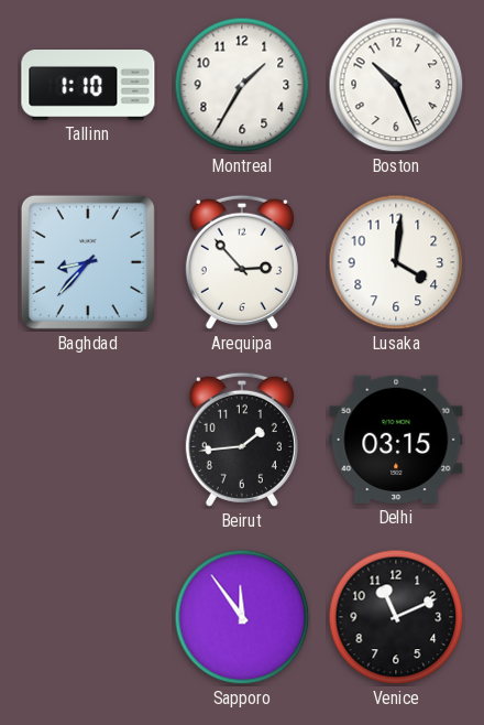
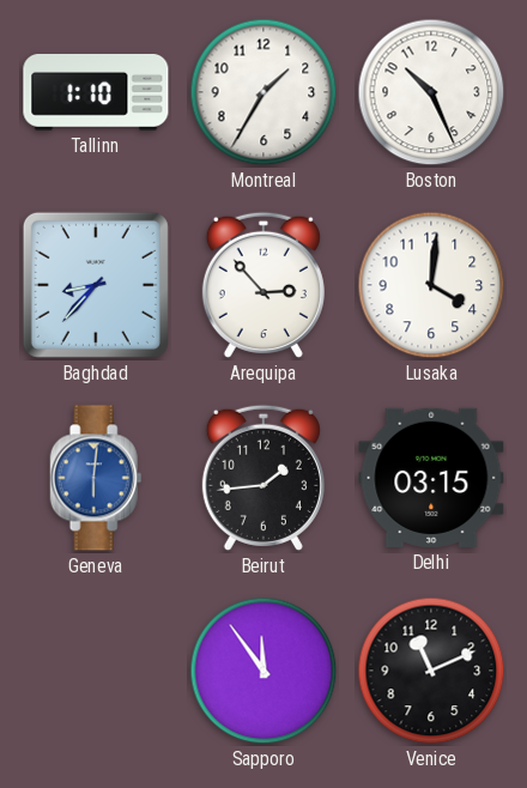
Geneva: none -> 6:01
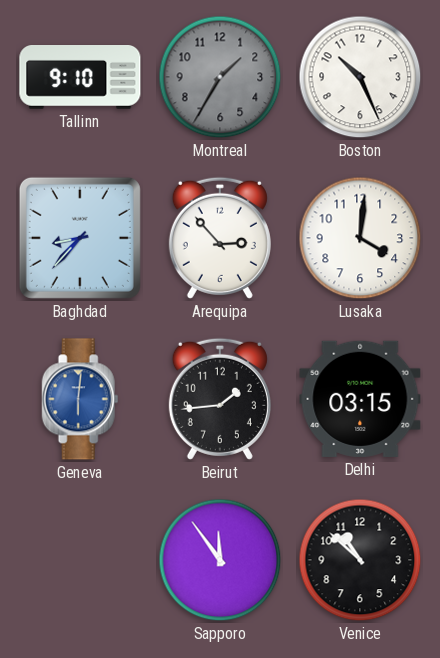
Tallinn: 1:10 -> 9:10
Montreal dial: white -> grey
Venice: 11:11 -> 10:52
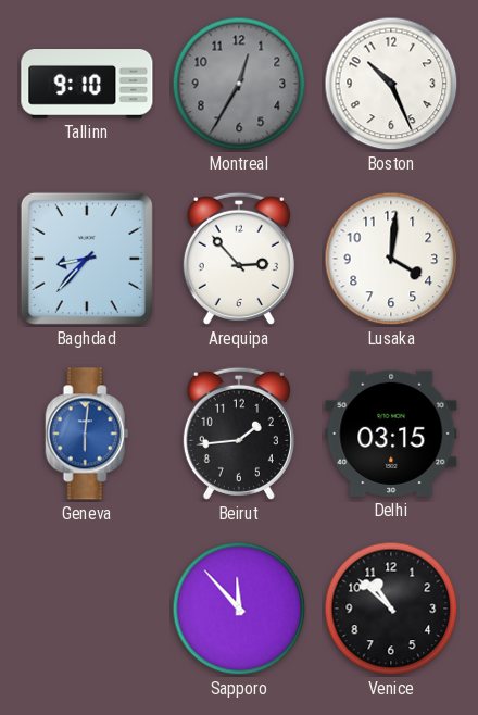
Montreal: 1:35 -> 12:35
Sapporo: 11:54 -> 11:53
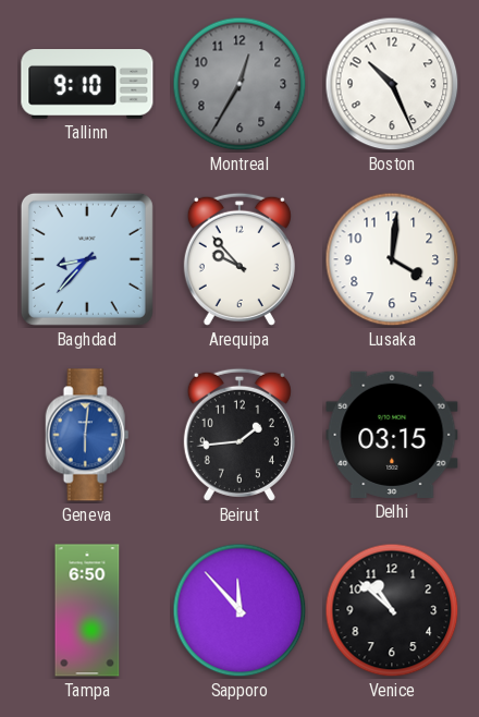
Arequipa: 2:53 -> 9:53
Tampa: none -> 6:50
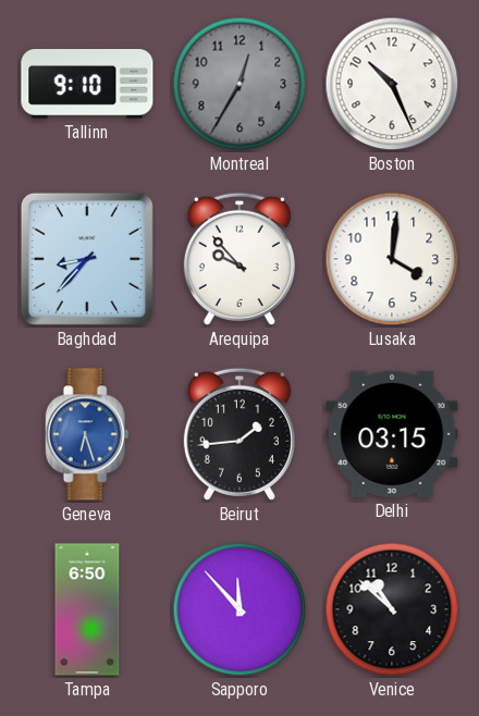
Geneva: 6:01 -> 6:27
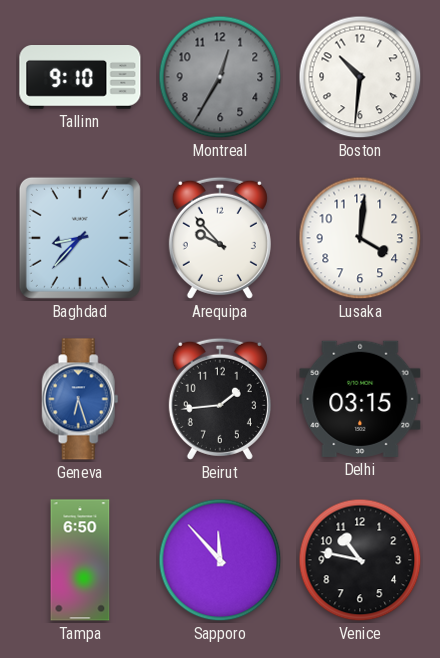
Boston: 10:26 -> 10:31
Venice: 10:52 -> 10:47
